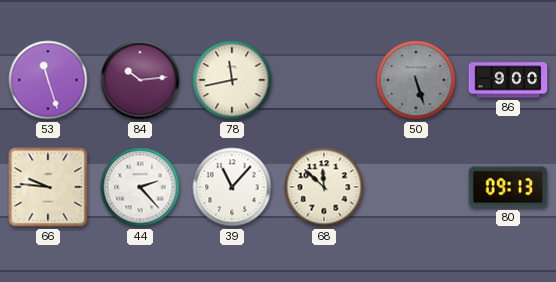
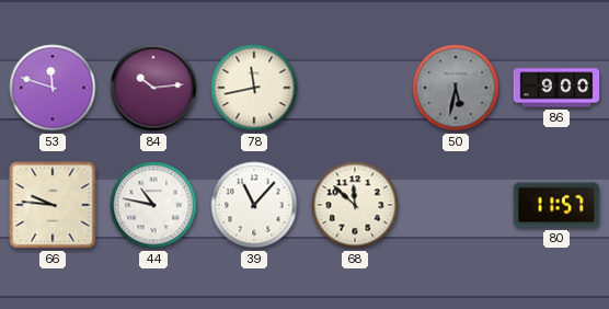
53: 11:27 -> 11:48
50: 5:27 -> 5:32
44: 2:23 -> 10:47
80: 09:13 -> 11:57
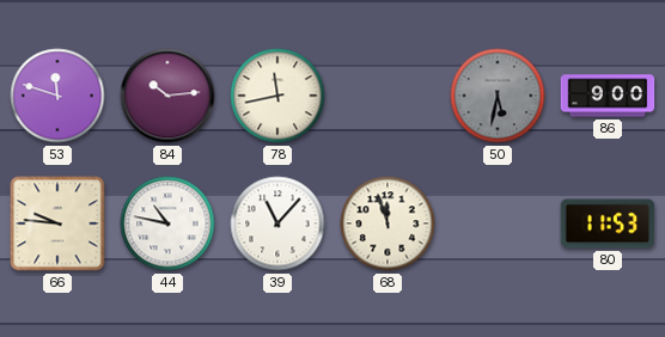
68: 11:52 -> 11:57
80: 11:57 -> 11:53
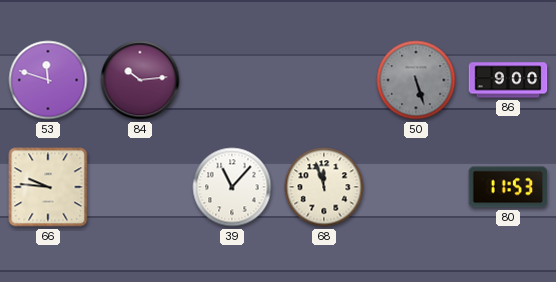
78: 11:43 -> none
50: 5:32 -> 5:27
44: 10:47 -> none
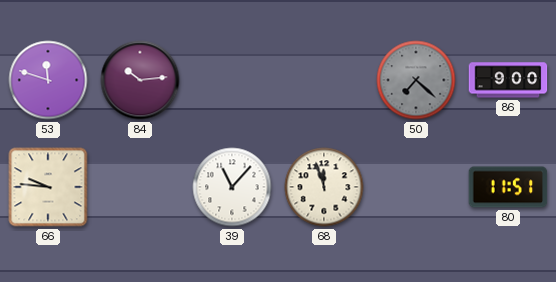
50: 5:27 -> 7:22
80: 11:53 -> 11:51
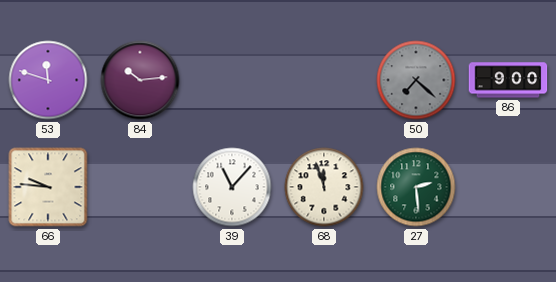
27: none -> 2:29
80: 11:51 -> none
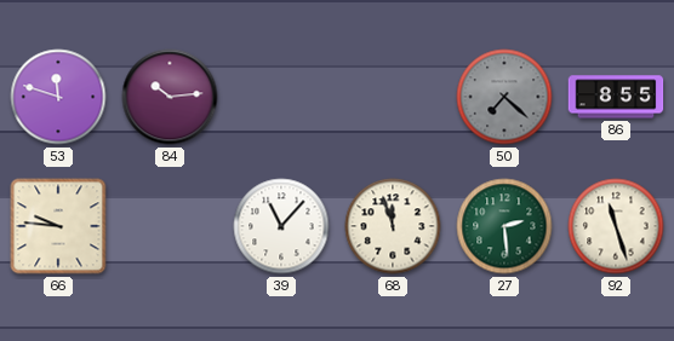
86: 9:00 -> 8:55
92: none -> 11:27
